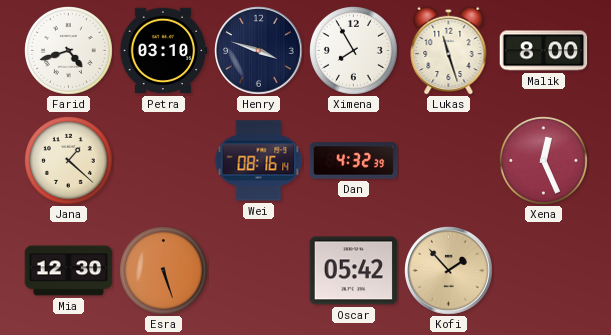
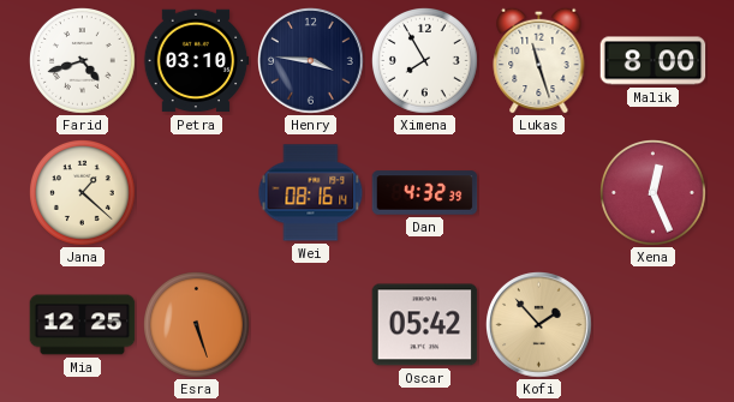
Henry: 3:48 -> 3:46
Mia: 12:30 -> 12:25
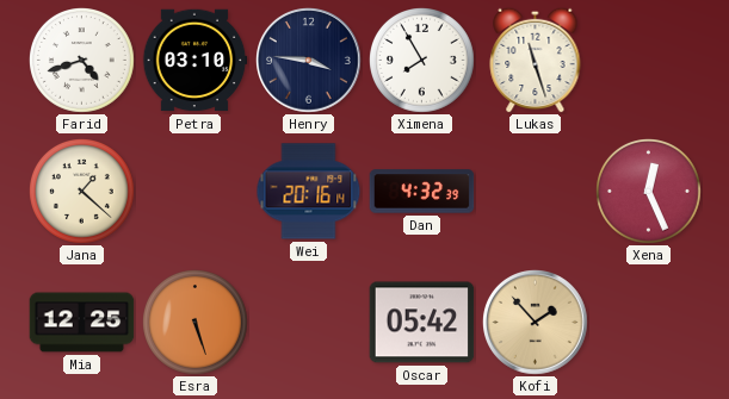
Malik: 8:00 -> none
Wei: 08:16 -> 20:16
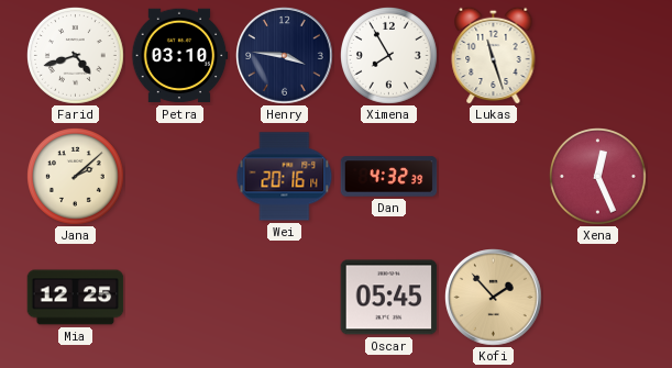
Jana: 1:22 -> 2:08
Esra: 5:27 -> none
Oscar: 05:42 -> 05:45
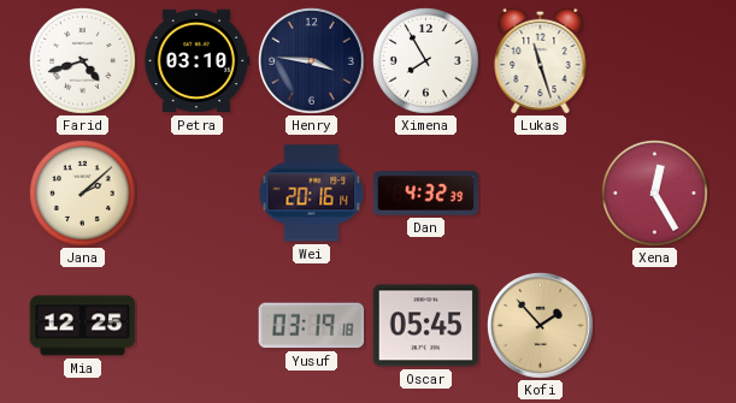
Xena: 12:26 -> 12:25
Yusuf: none -> 03:19
